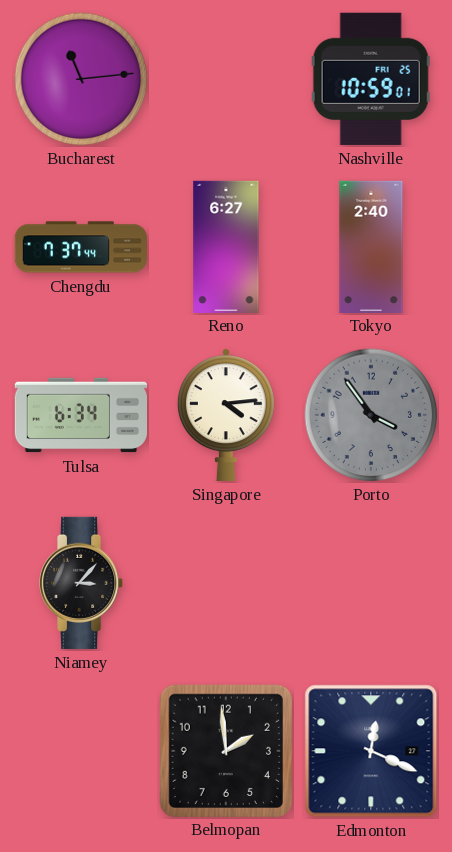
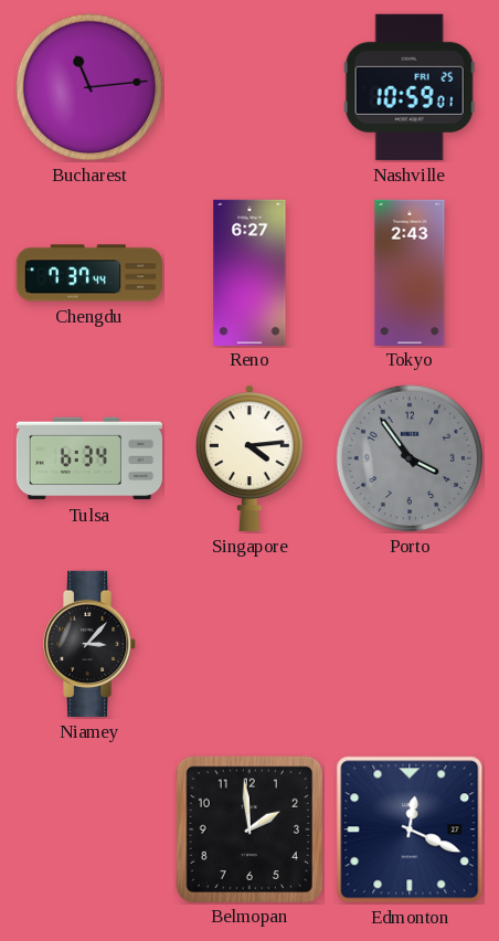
Tokyo: 2:40 -> 2:43
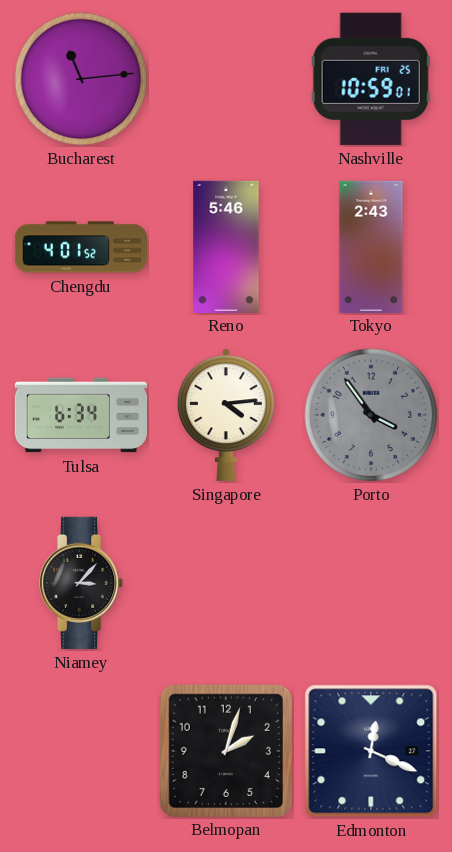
Chengdu: 7:37 -> 4:01
Reno: 6:27 -> 5:46
Belmopan: 1:59 -> 2:03
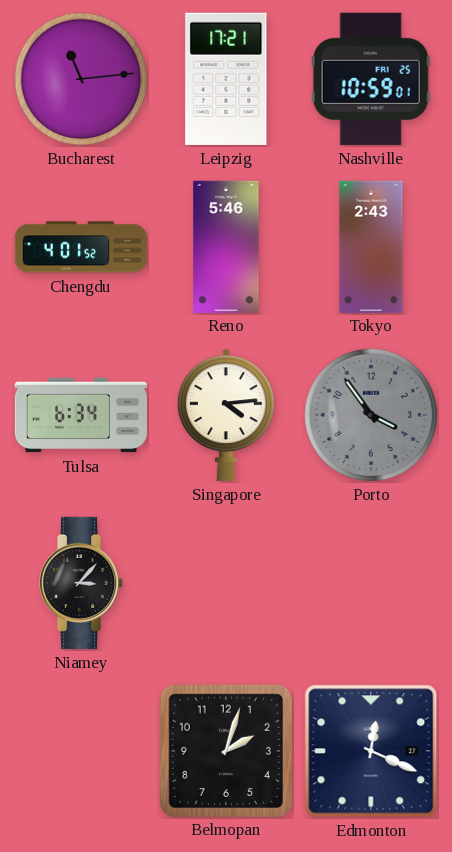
Leipzig: none -> 17:21
